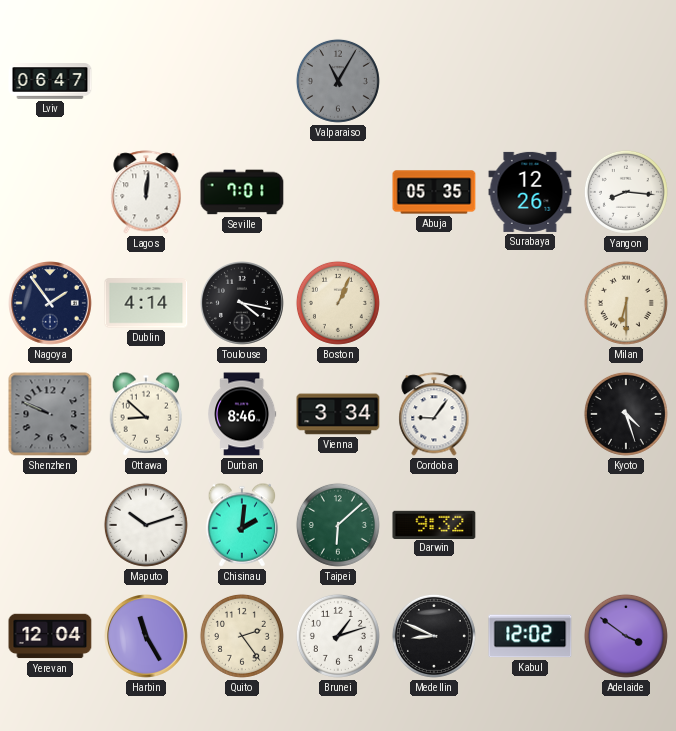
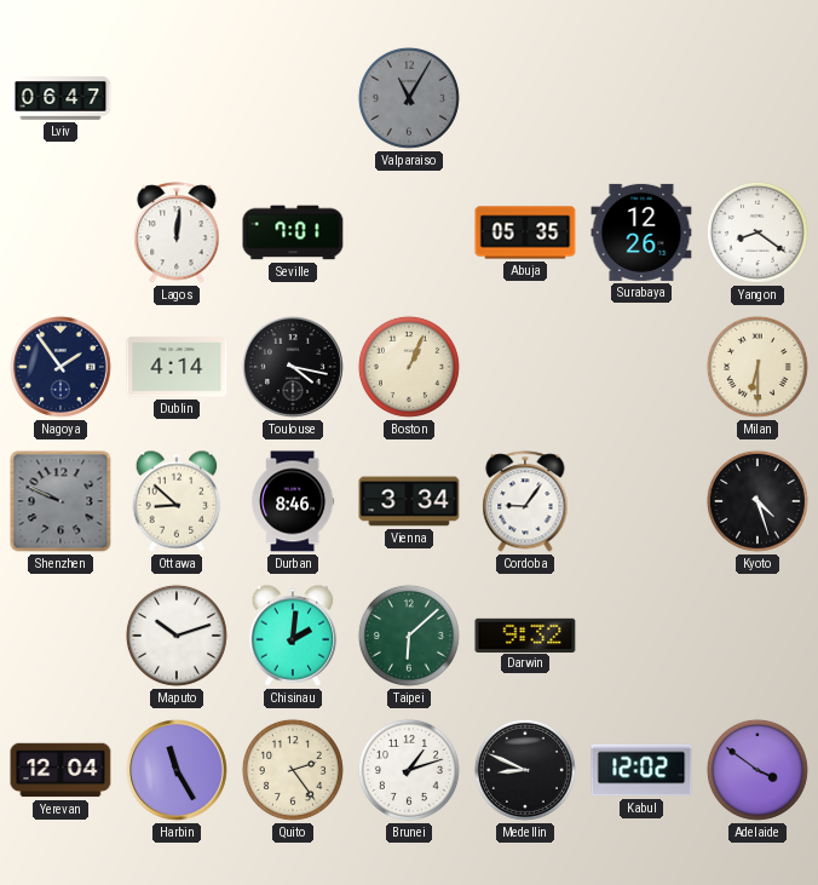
Yangon: 8:16 -> 8:21
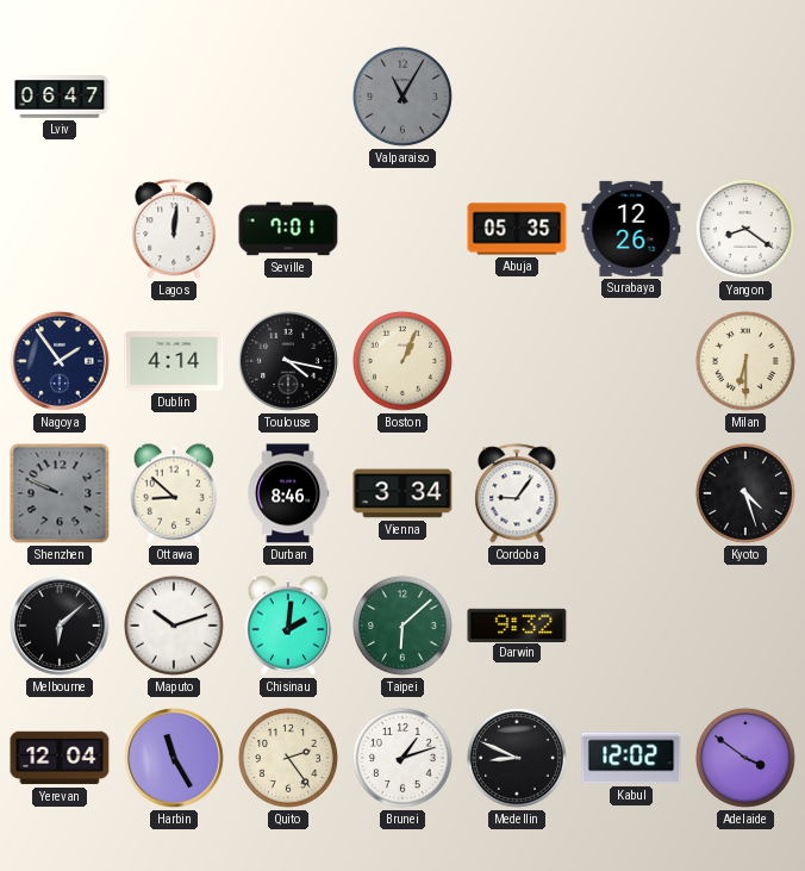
Melbourne: none -> 6:08
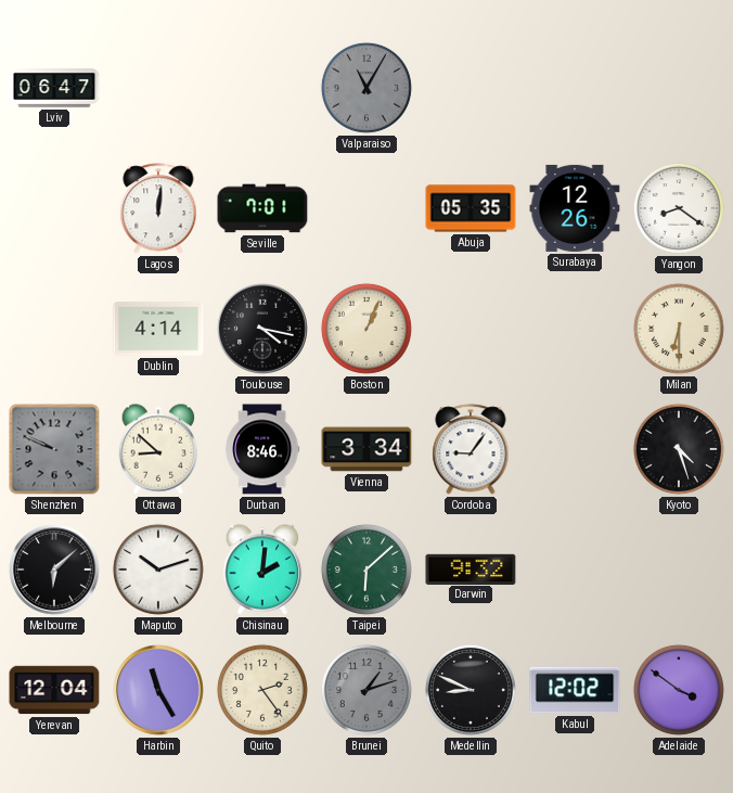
Nagoya: 1:54 -> none
Brunei dial: white -> grey
